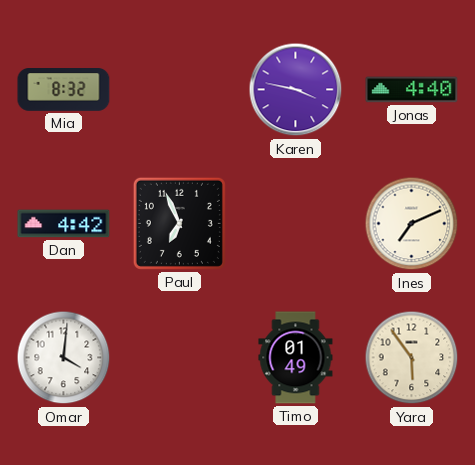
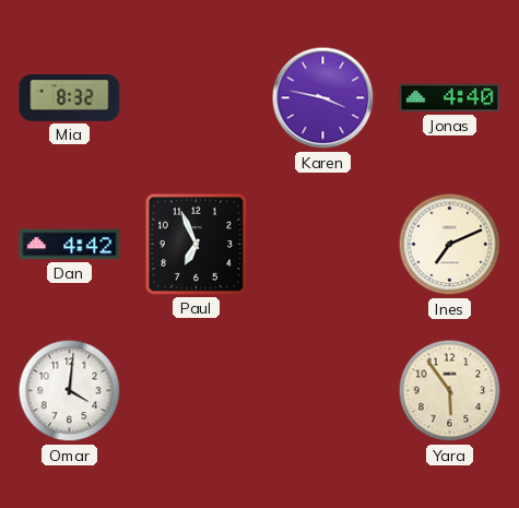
Timo: 01:49 -> none
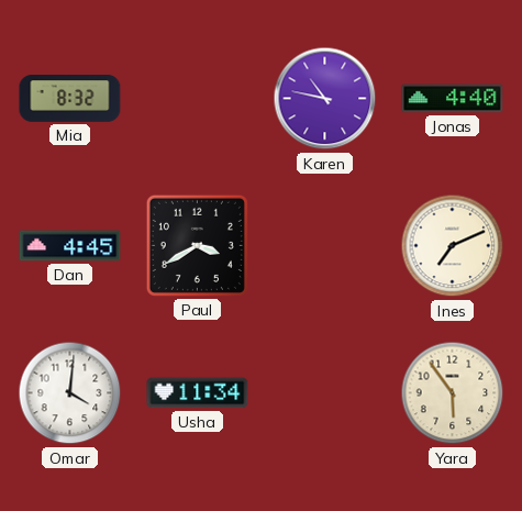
Karen: 3:47 -> 10:47
Dan: 4:42 -> 4:45
Paul: 6:56 -> 3:40
Usha: none -> 11:34
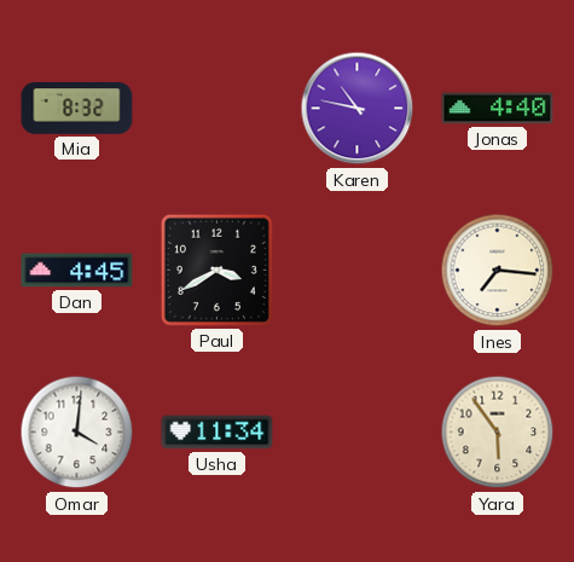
Ines: 7:11 -> 7:16
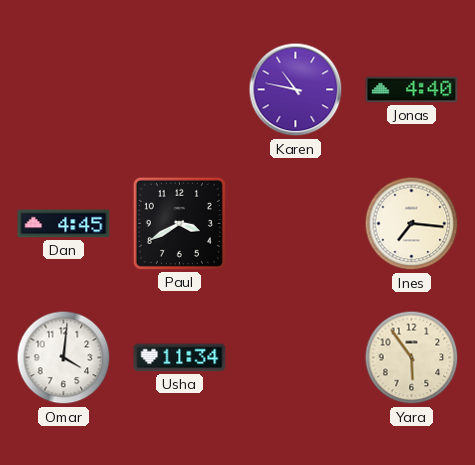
Mia: 8:32 -> none
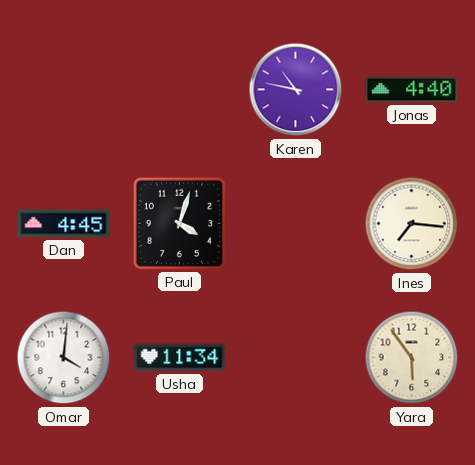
Paul: 3:40 -> 4:03
